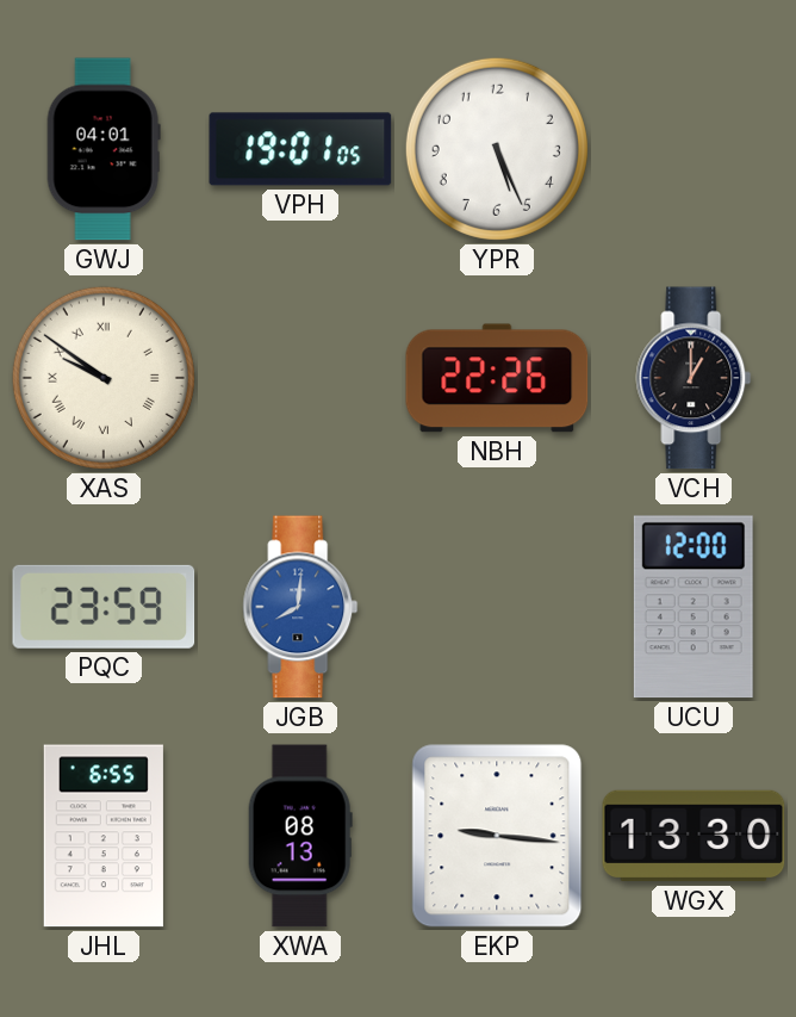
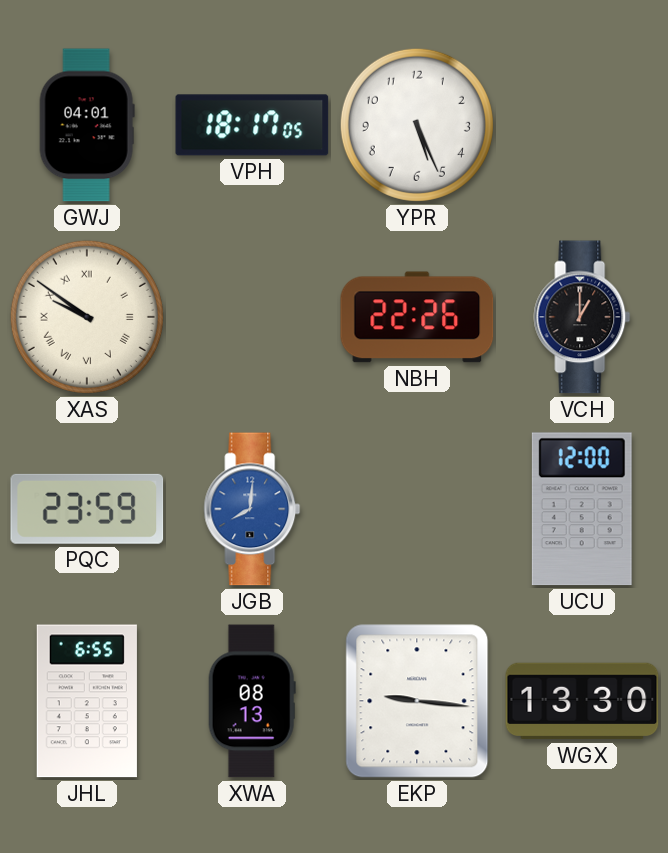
VPH: 19:01 -> 18:17
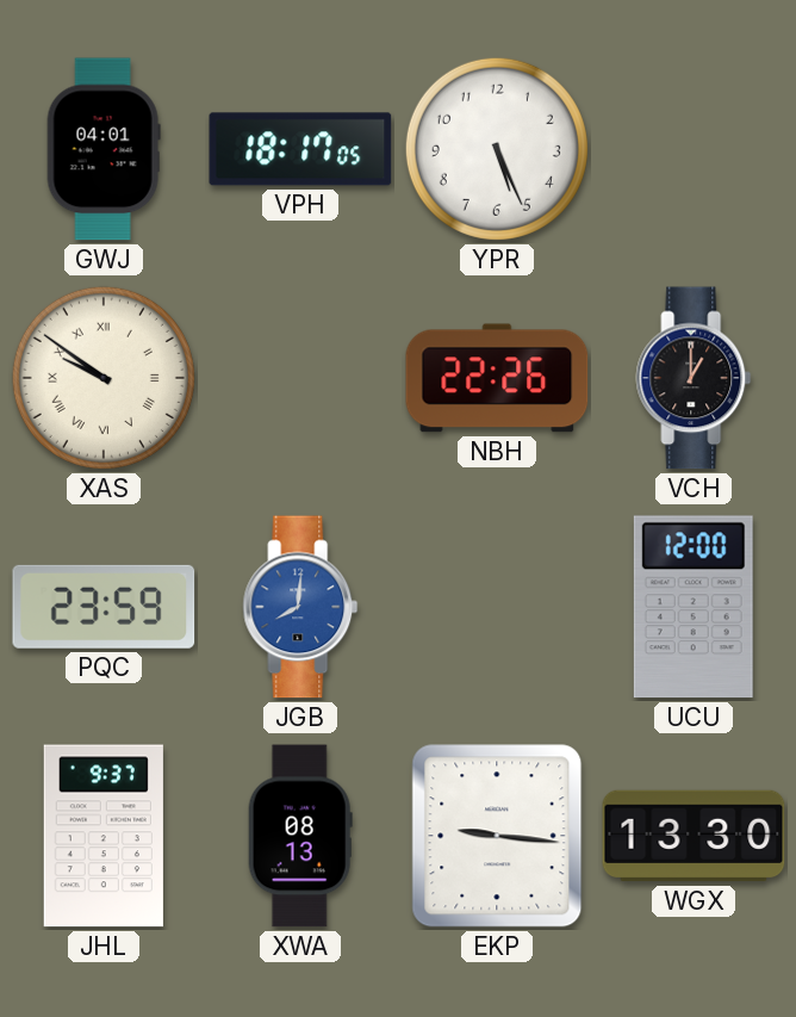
JHL: 6:55 -> 9:37
